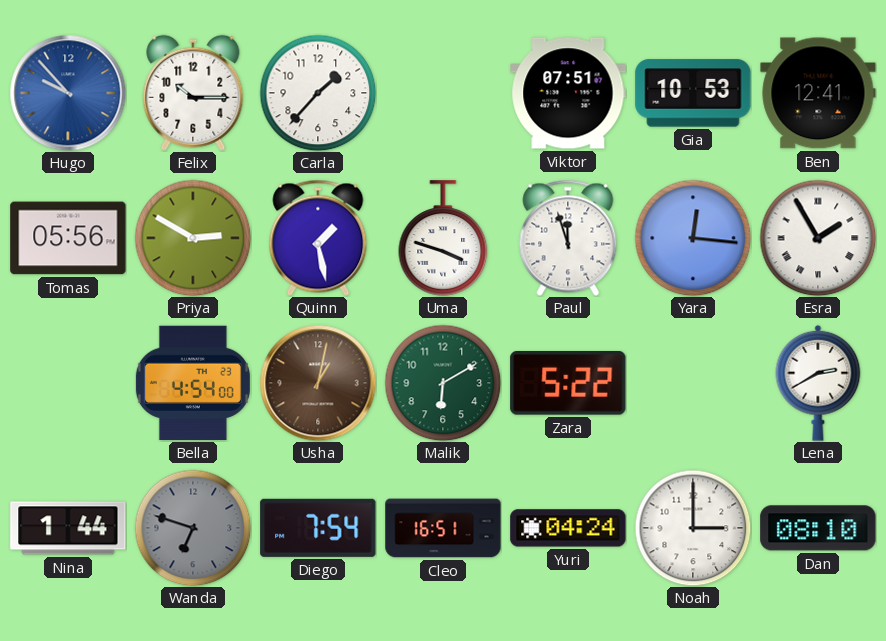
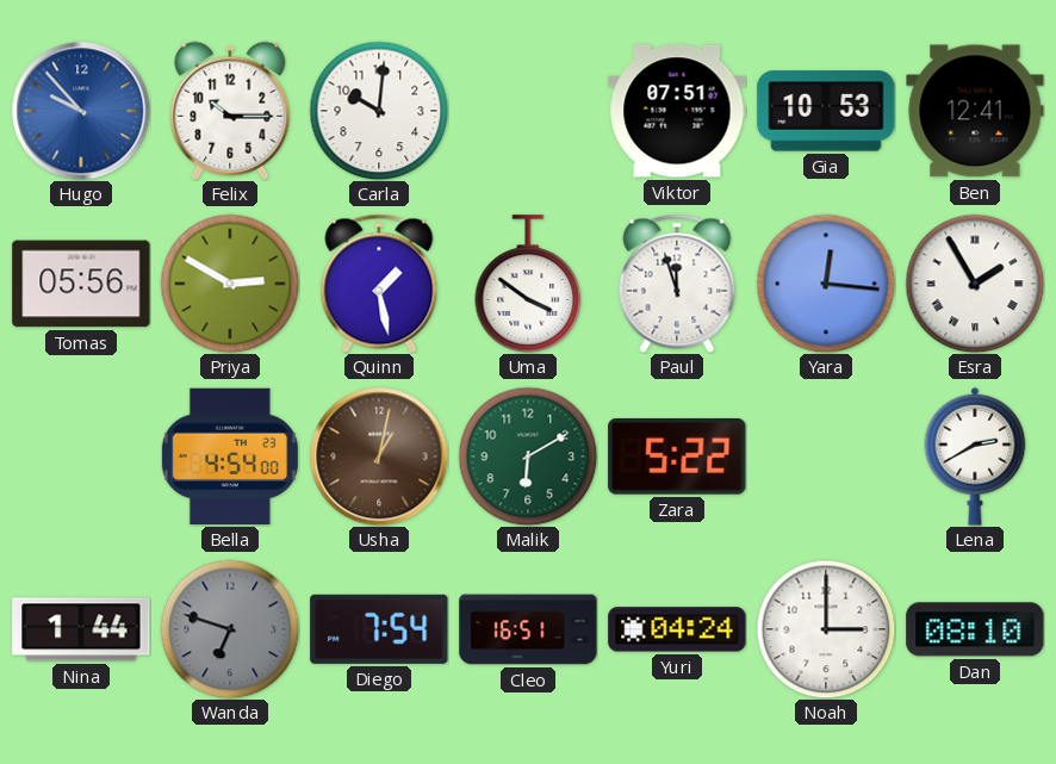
Carla: 1:37 -> 10:01
Uma: 3:48 -> 3:51
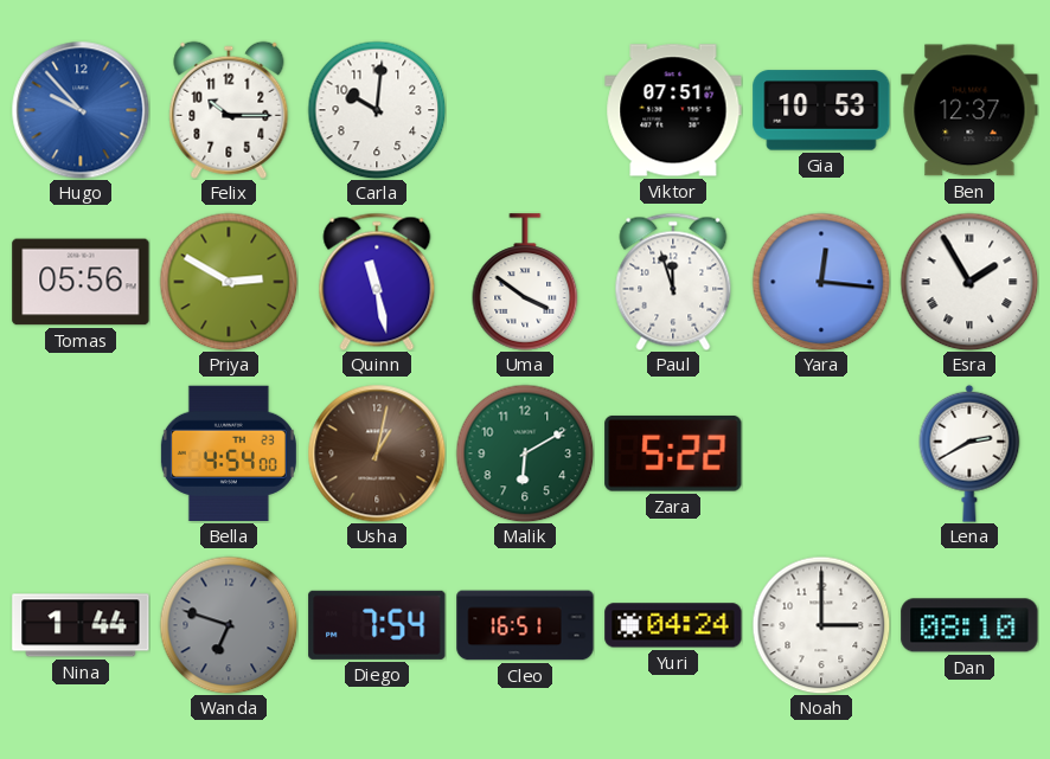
Ben: 12:41 -> 12:37
Quinn: 1:28 -> 11:28
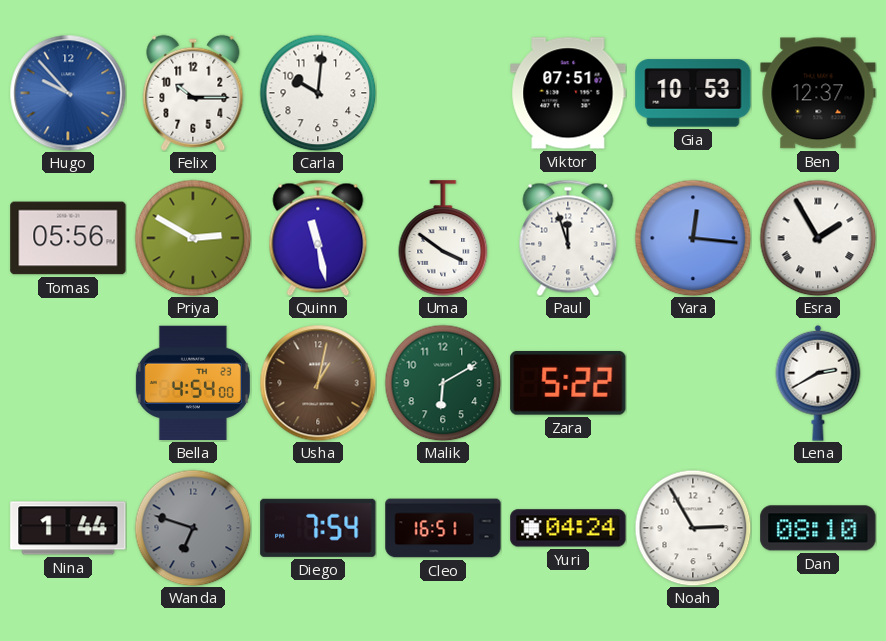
Noah: 3:00 -> 2:55
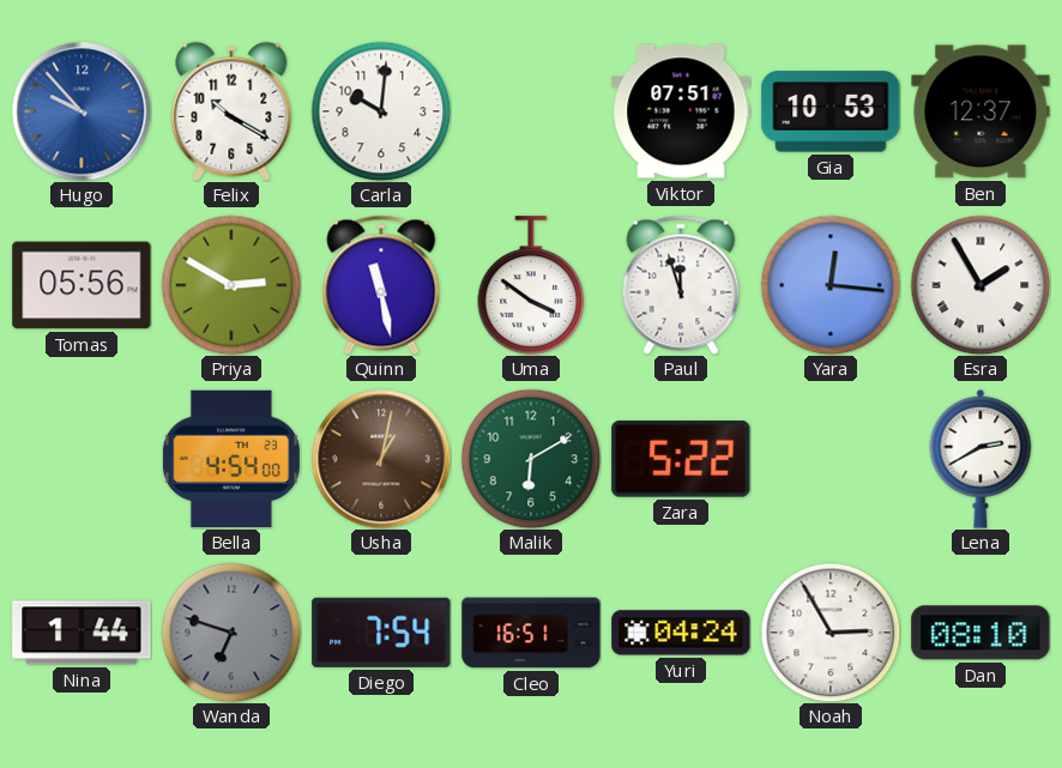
Felix: 10:15 -> 10:20
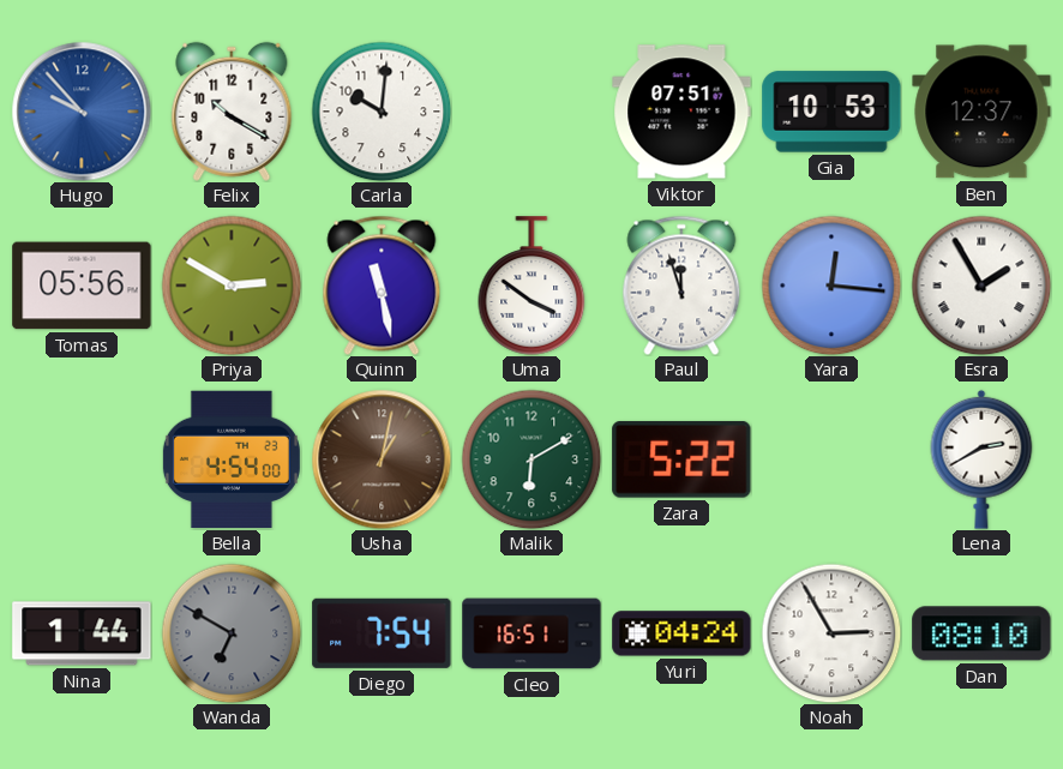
Wanda: 6:48 -> 6:50
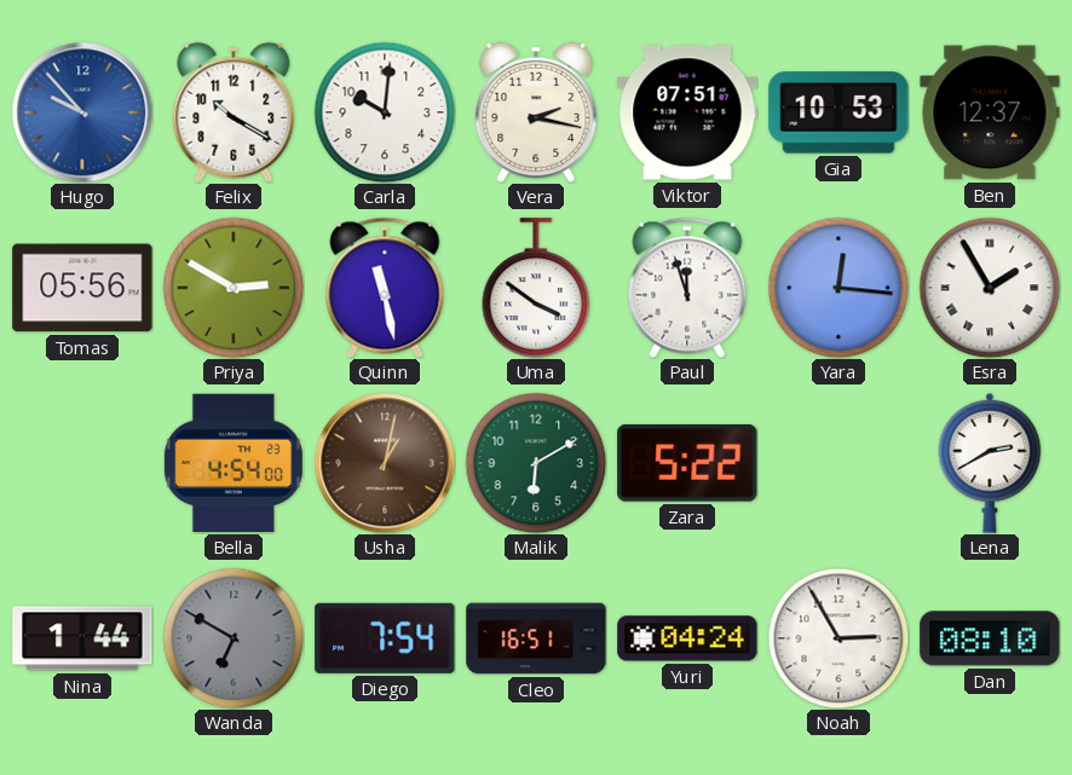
Vera: none -> 2:17
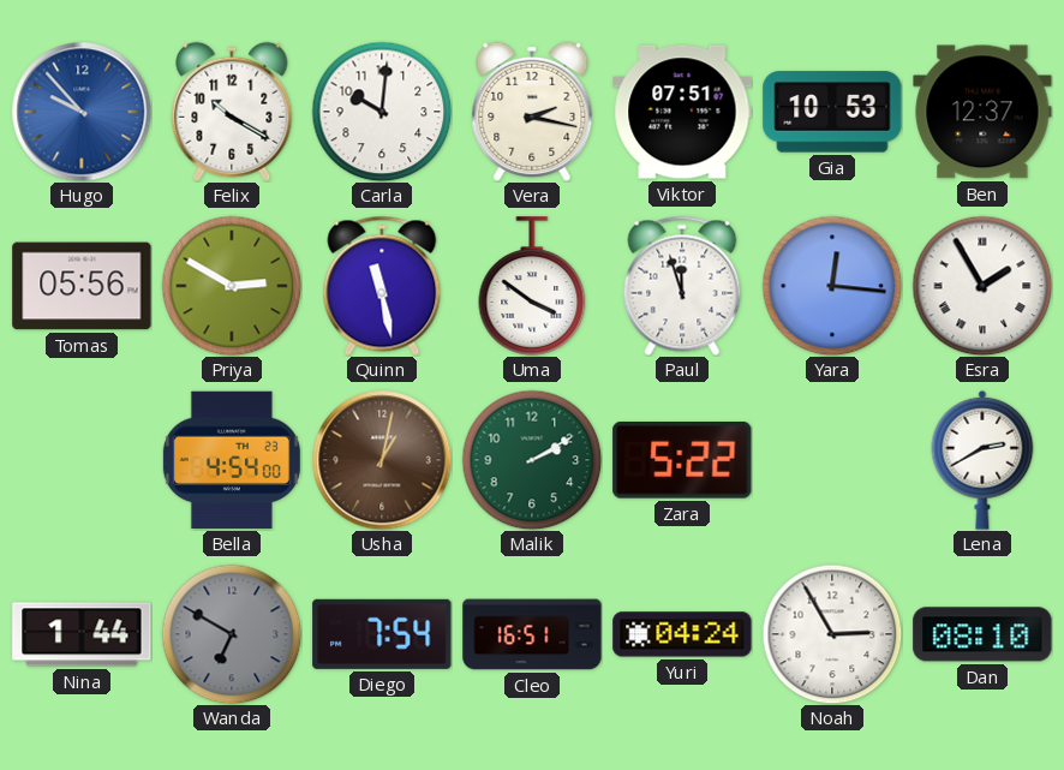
Malik: 6:10 -> 2:10
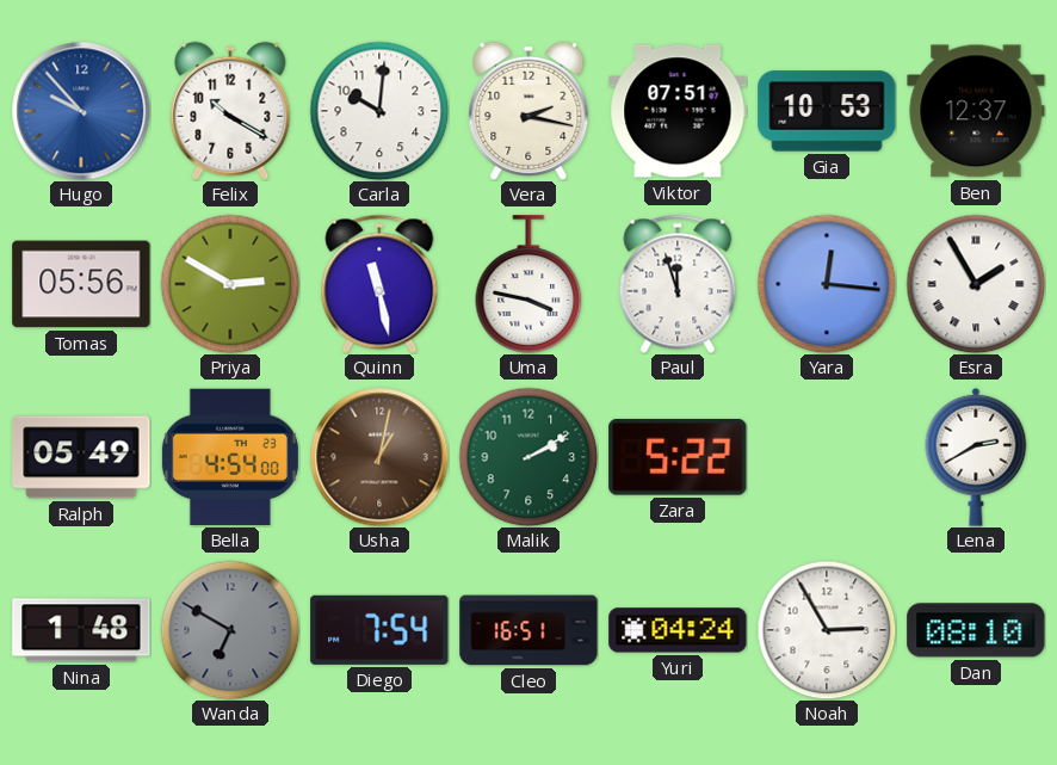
Uma: 3:51 -> 3:47
Ralph: none -> 05:49
Nina: 1:44 -> 1:48
